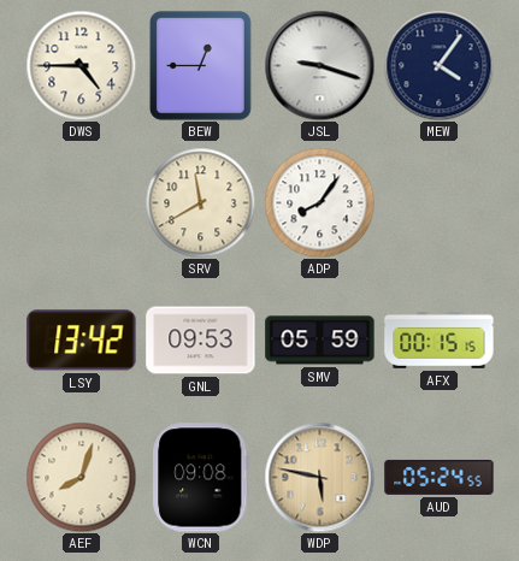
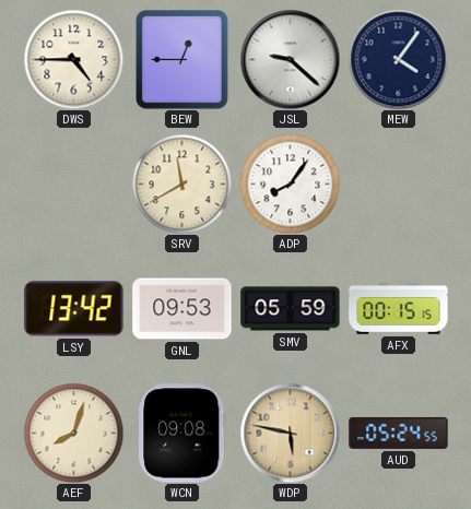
JSL: 9:18 -> 9:22
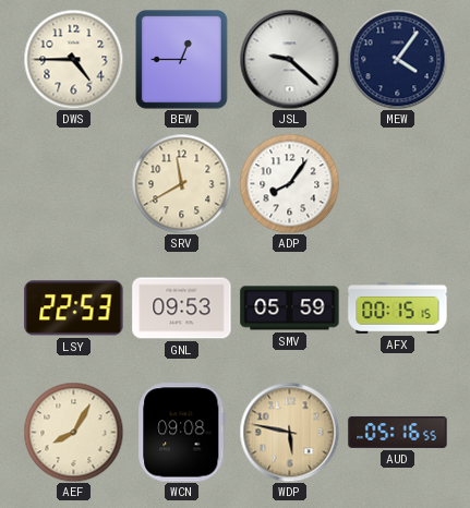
LSY: 13:42 -> 22:53
AEF: 8:03 -> 8:05
AUD: 05:24 -> 05:16
